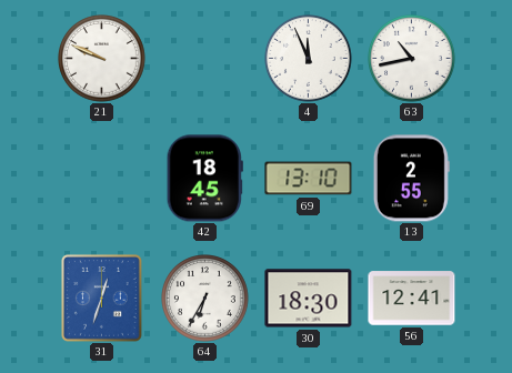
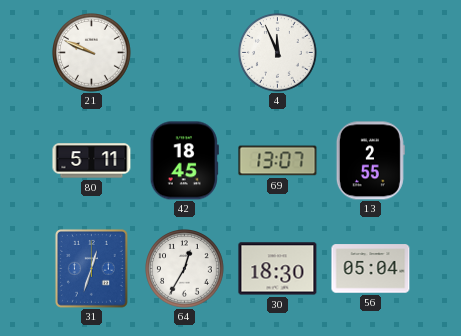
63: 10:43 -> none
80: none -> 5:11
69: 13:10 -> 13:07
64: 6:35 -> 12:35
56: 12:41 -> 05:04
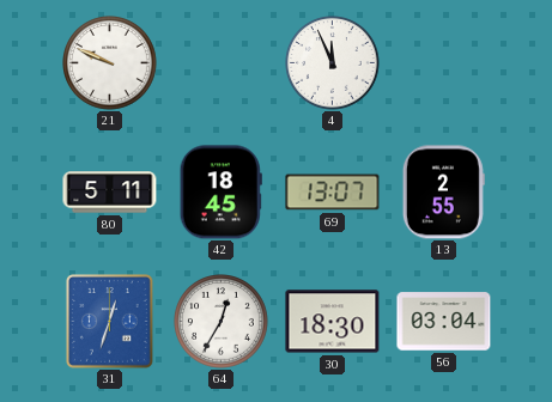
56: 05:04 -> 03:04
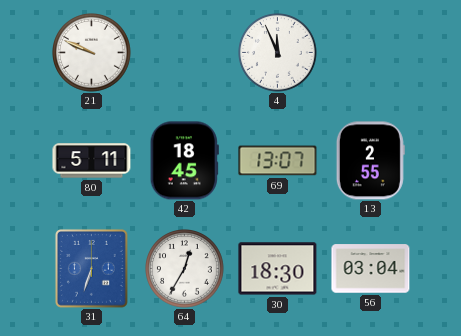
31: 12:33 -> 6:33
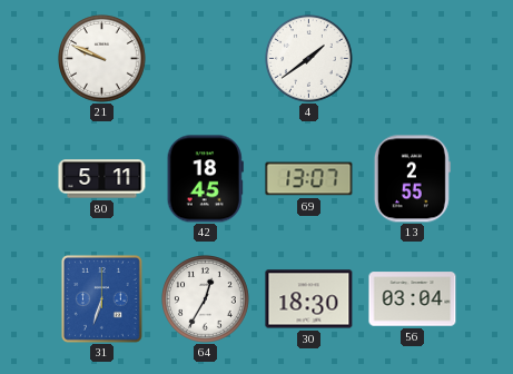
4: 11:56 -> 1:39
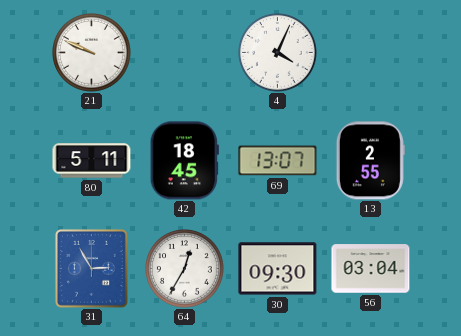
4: 1:39 -> 4:04
31: 6:33 -> 2:55
30: 18:30 -> 09:30
